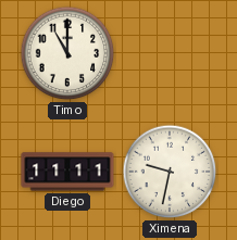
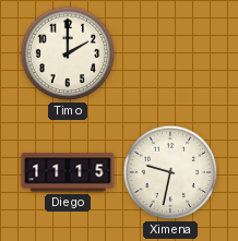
Timo: 11:00 -> 2:00
Diego: 11:11 -> 11:15
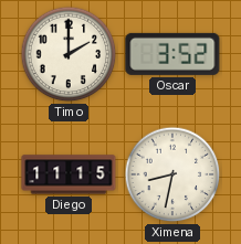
Oscar: none -> 3:52
Ximena: 9:32 -> 8:32
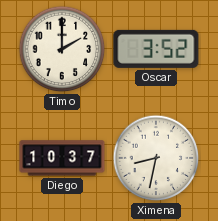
Diego: 11:15 -> 10:37
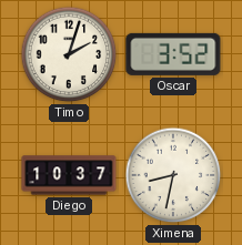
Timo: 2:00 -> 2:03
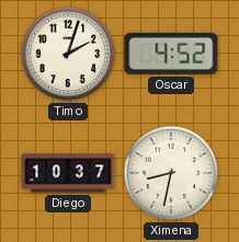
Oscar: 3:52 -> 4:52
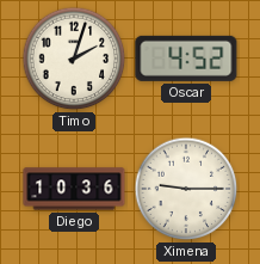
Diego: 10:37 -> 10:36
Ximena: 8:32 -> 9:15
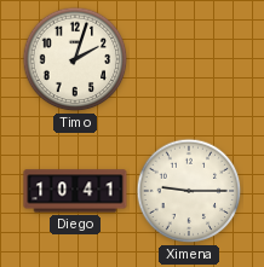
Oscar: 4:52 -> none
Diego: 10:36 -> 10:41
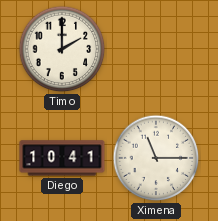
Timo: 2:03 -> 2:00
Ximena: 9:15 -> 11:15
